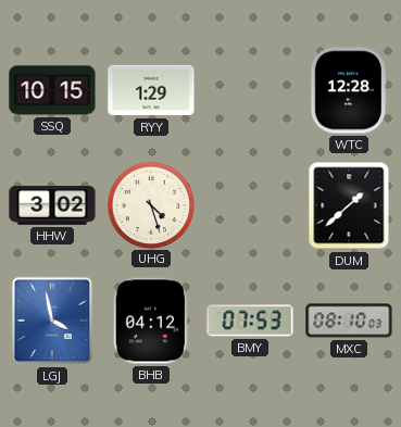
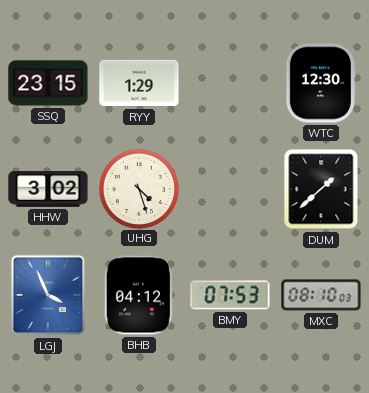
SSQ: 10:15 -> 23:15
WTC: 12:28 -> 12:30
LGJ: 3:58 -> 3:56
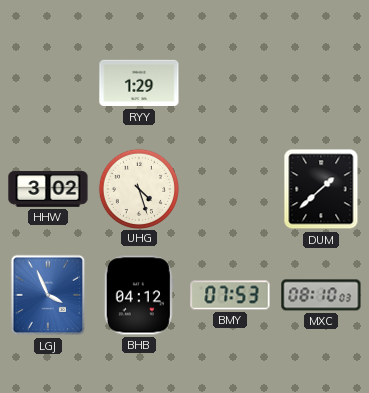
SSQ: 23:15 -> none
WTC: 12:30 -> none
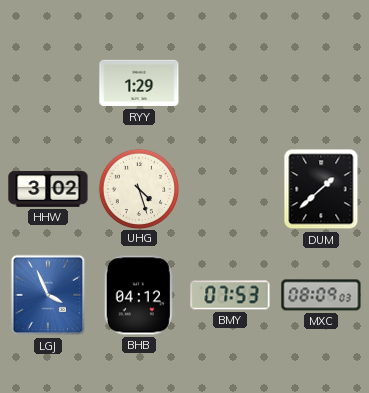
MXC: 08:10 -> 08:09
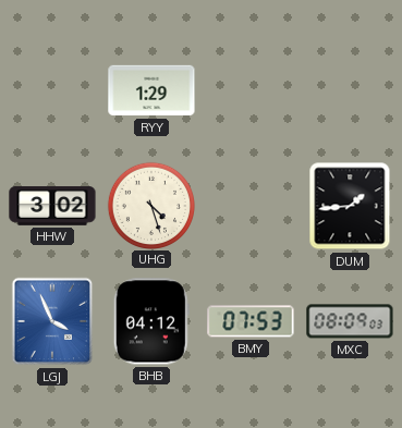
DUM: 1:38 -> 1:44
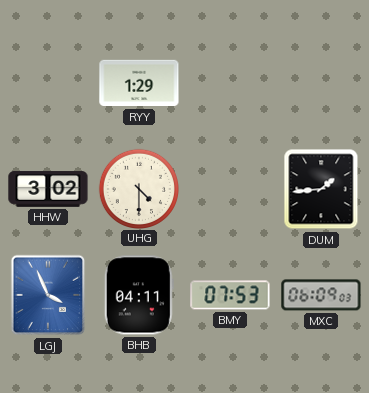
UHG: 4:27 -> 4:30
BHB: 04:12 -> 04:11
MXC: 08:09 -> 06:09
